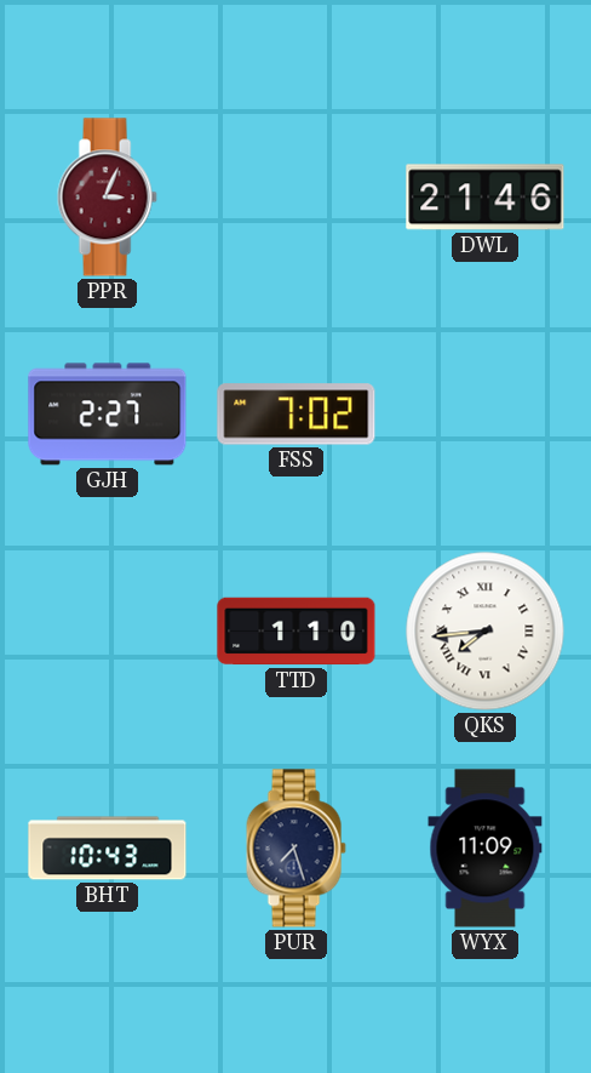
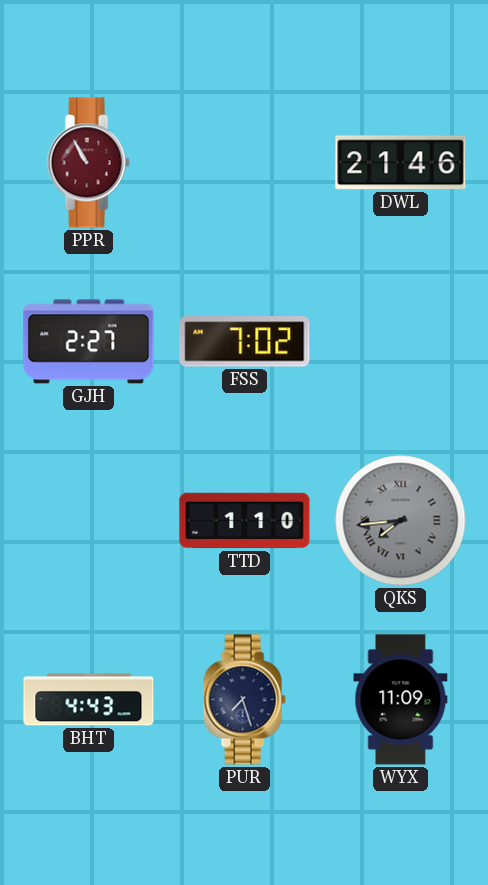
PPR: 3:04 -> 10:55
QKS dial: white -> grey
BHT: 10:43 -> 4:43
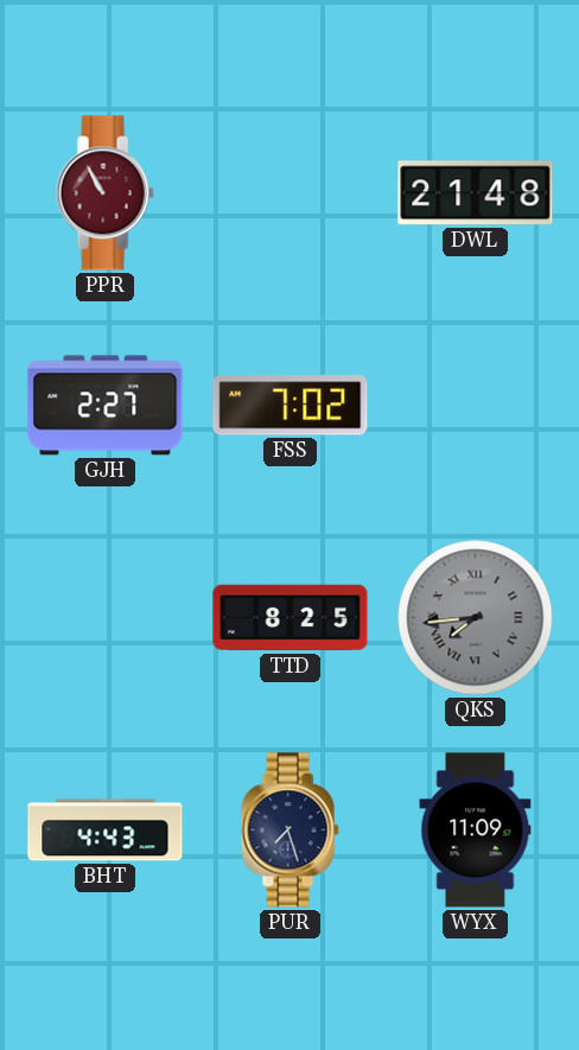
DWL: 21:46 -> 21:48
TTD: 1:10 -> 8:25
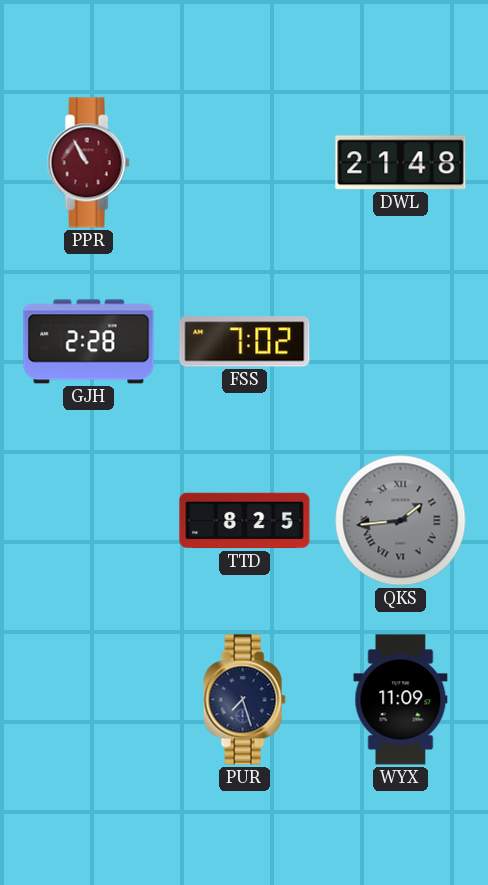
GJH: 2:27 -> 2:28
QKS: 7:44 -> 1:44
BHT: 4:43 -> none
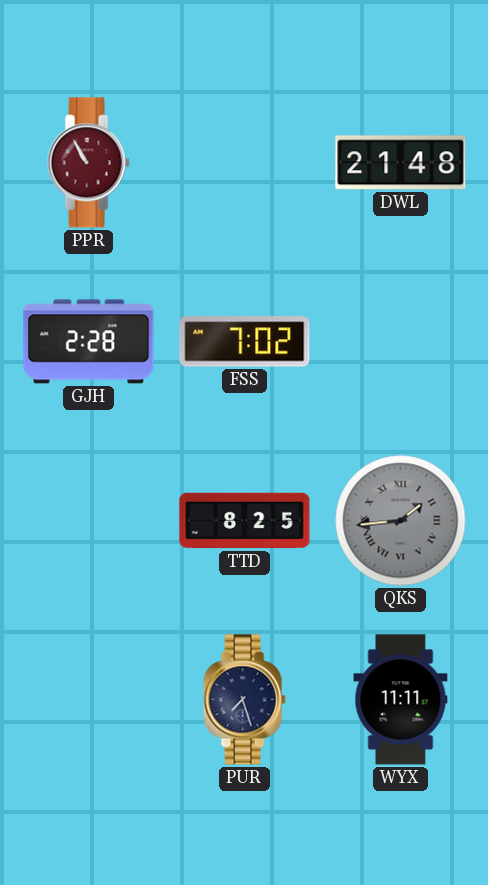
WYX: 11:09 -> 11:11
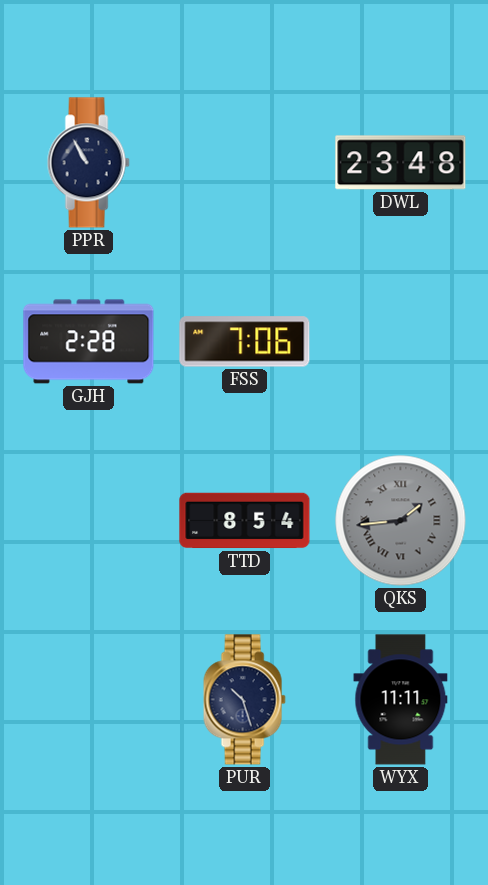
PPR dial: burgundy -> navy
DWL: 21:48 -> 23:48
FSS: 7:02 -> 7:06
TTD: 8:25 -> 8:54
PUR: 7:27 -> 10:27
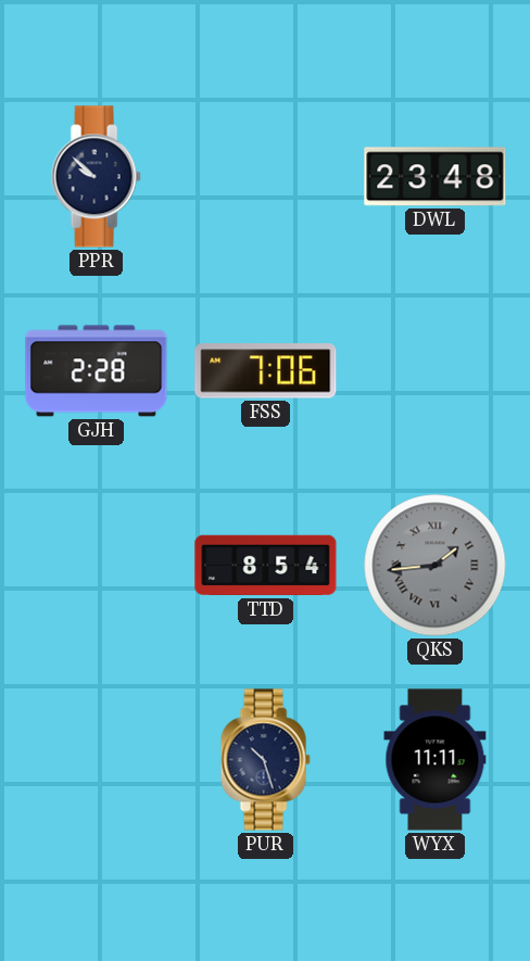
PPR: 10:55 -> 9:52
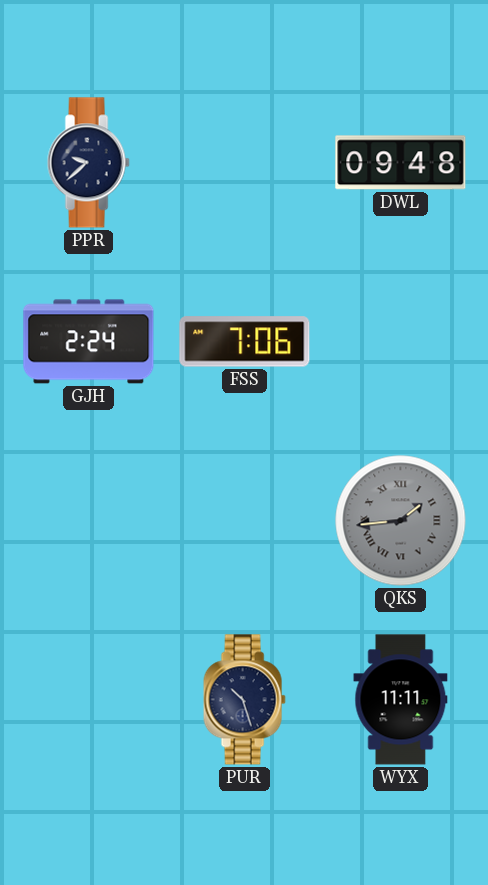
PPR: 9:52 -> 9:38
DWL: 23:48 -> 09:48
GJH: 2:28 -> 2:24
TTD: 8:54 -> none
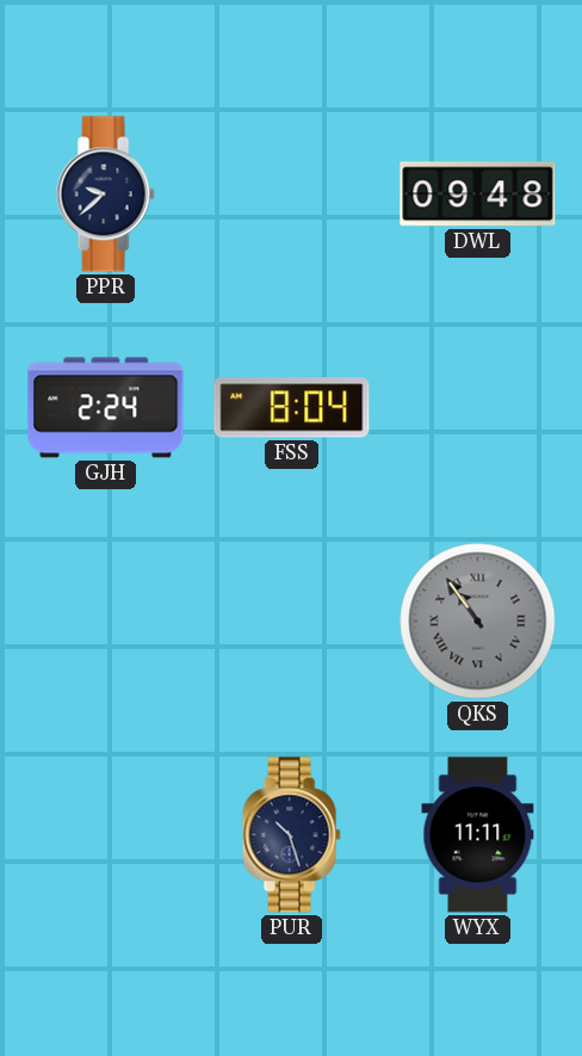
FSS: 7:06 -> 8:04
QKS: 1:44 -> 10:54
